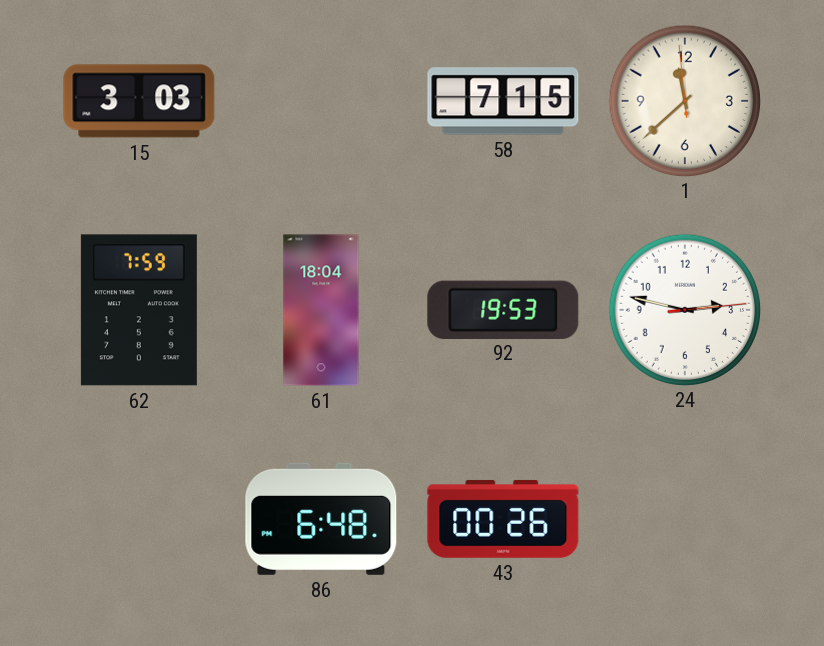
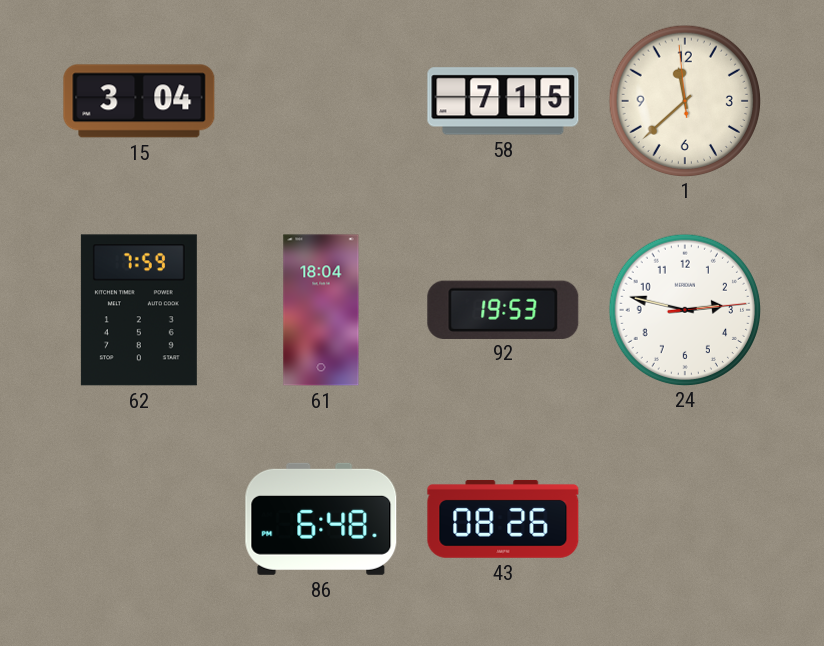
15: 3:03 -> 3:04
43: 00:26 -> 08:26
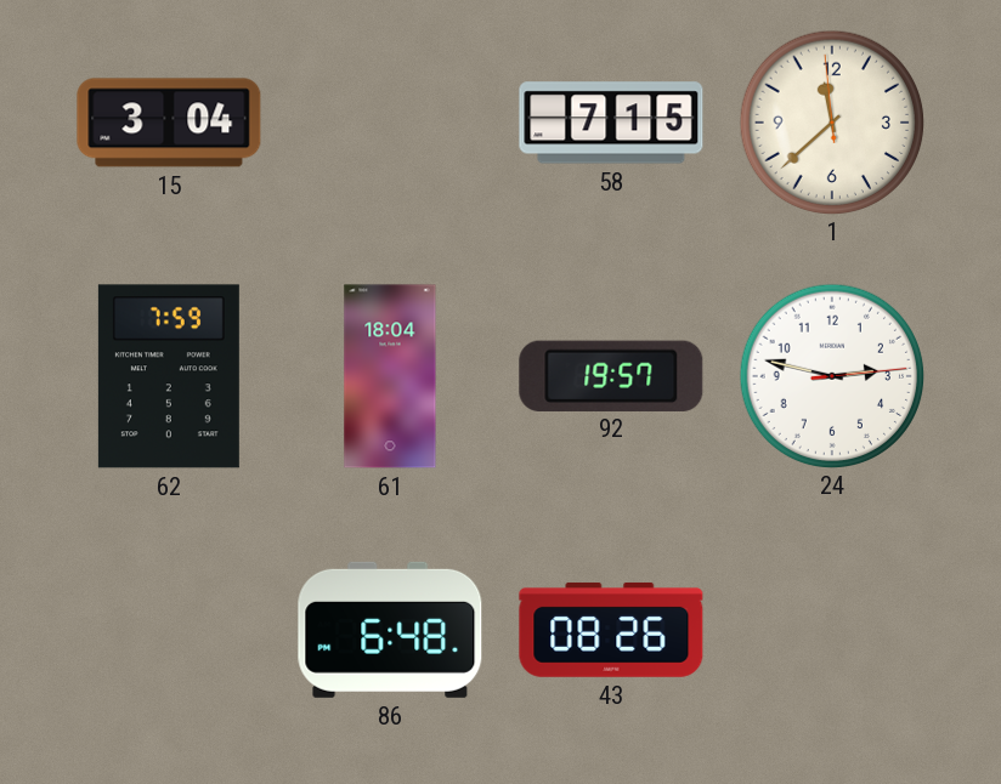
92: 19:53 -> 19:57
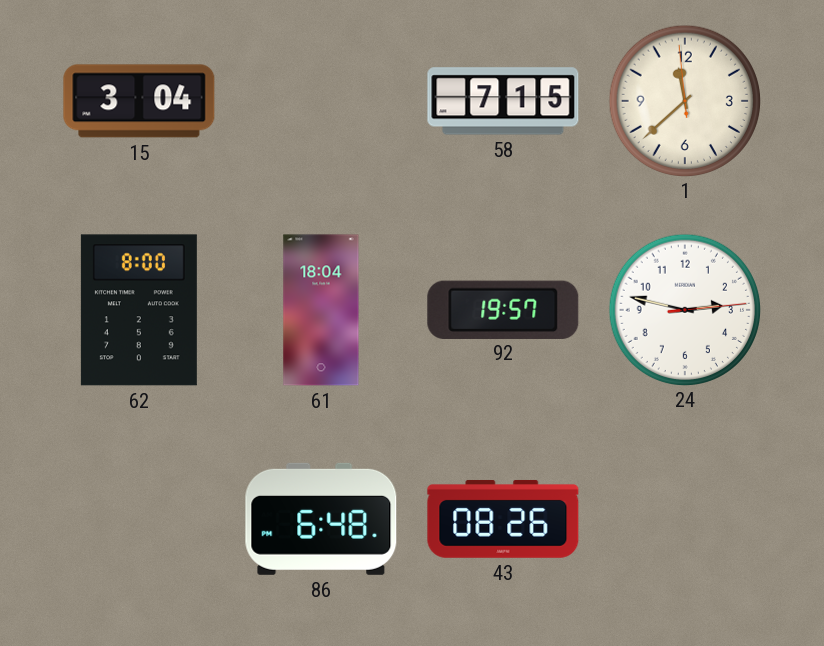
62: 7:59 -> 8:00
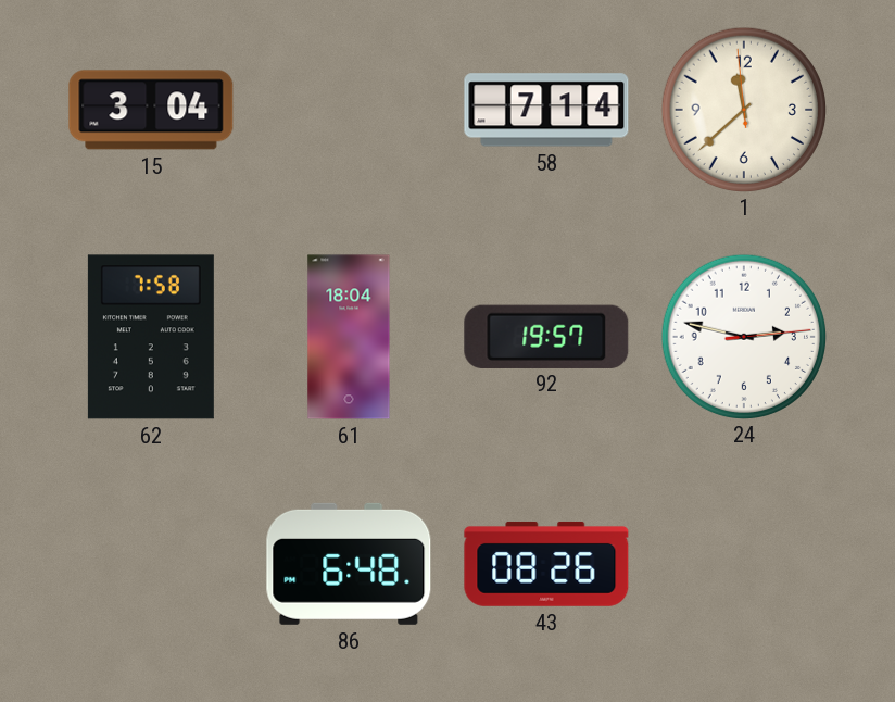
58: 7:15 -> 7:14
62: 8:00 -> 7:58
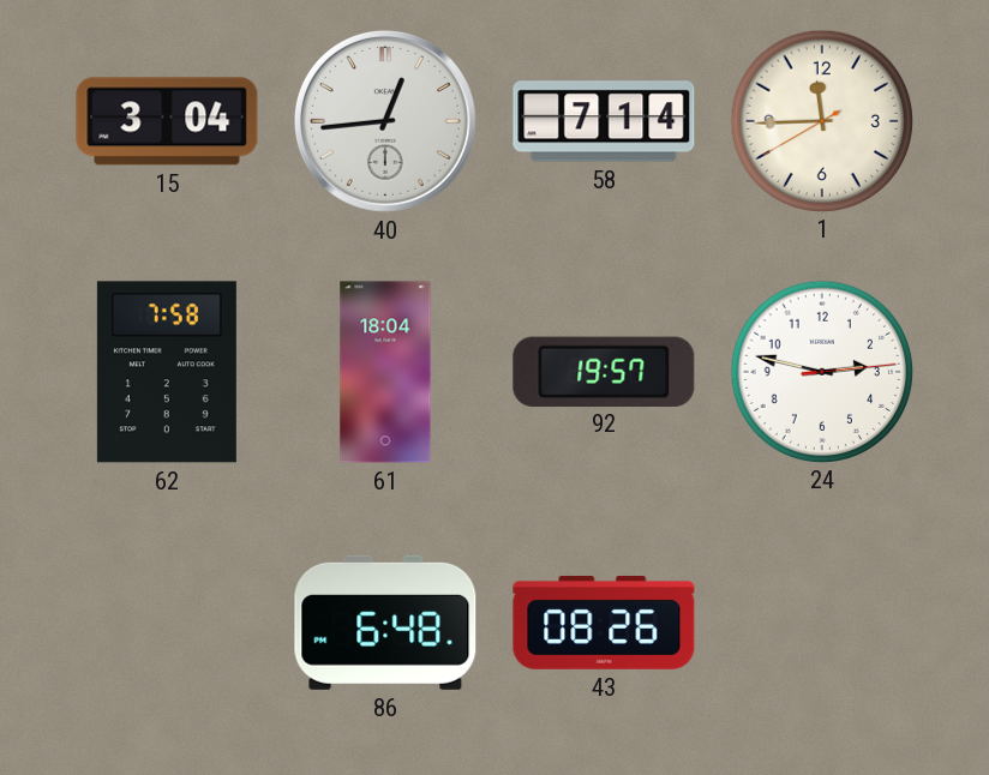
40: none -> 12:44
1: 11:37 -> 11:44
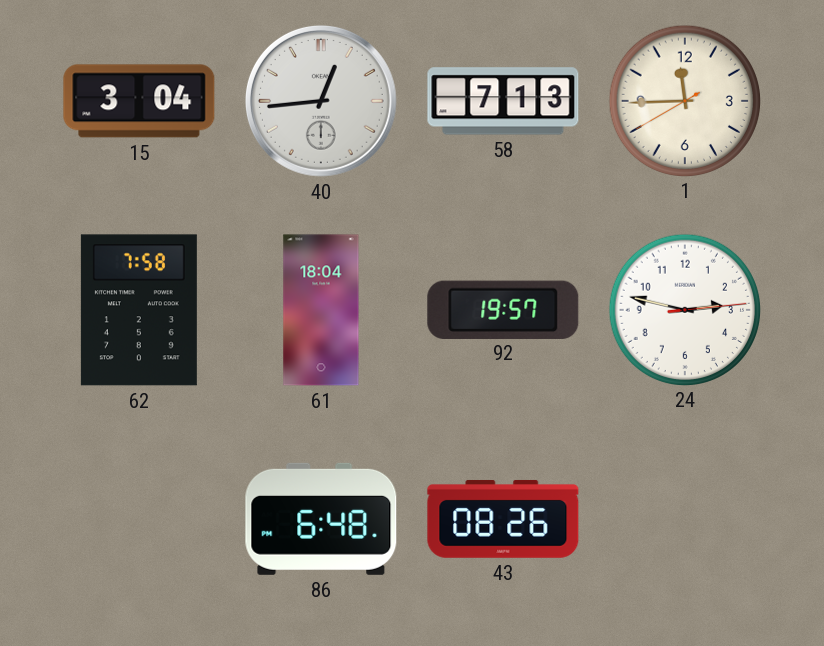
58: 7:14 -> 7:13
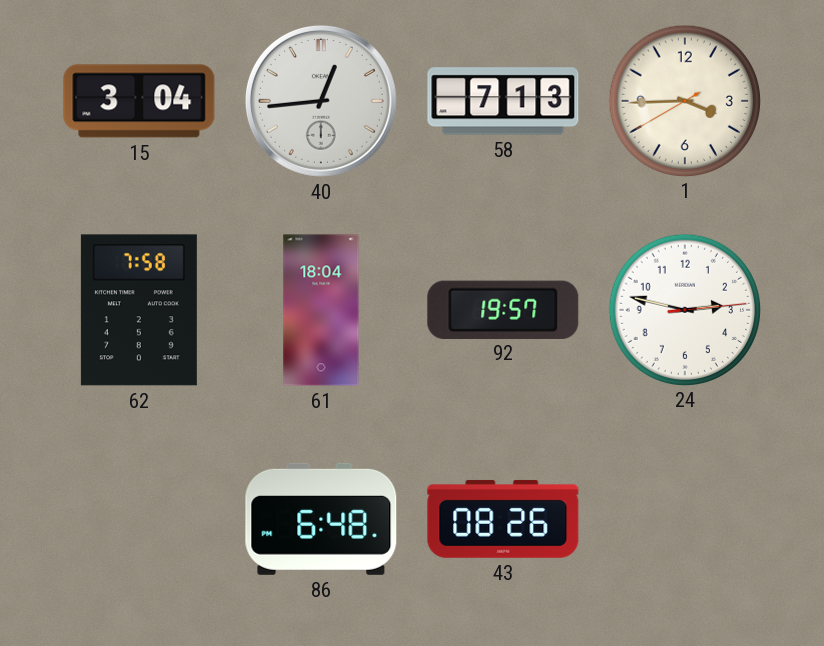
1: 11:44 -> 3:44
